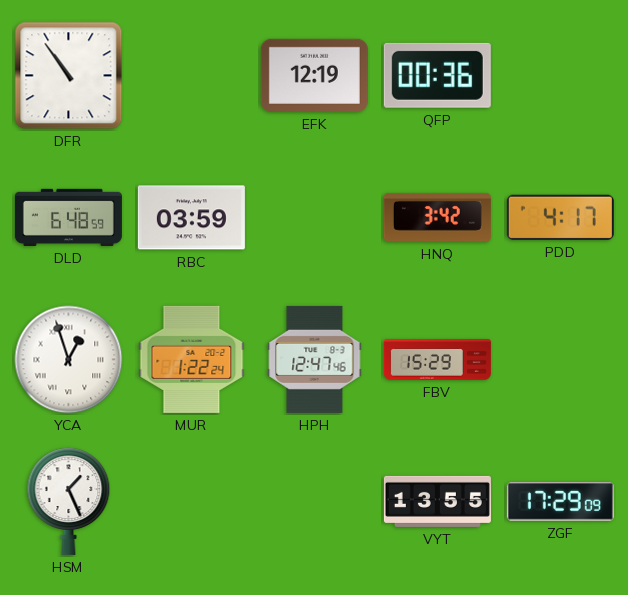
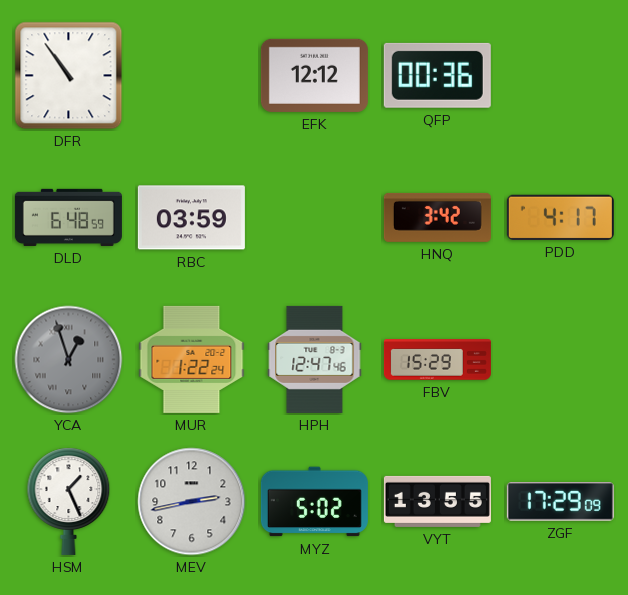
EFK: 12:19 -> 12:12
YCA dial: white -> grey
MEV: none -> 2:43
MYZ: none -> 5:02
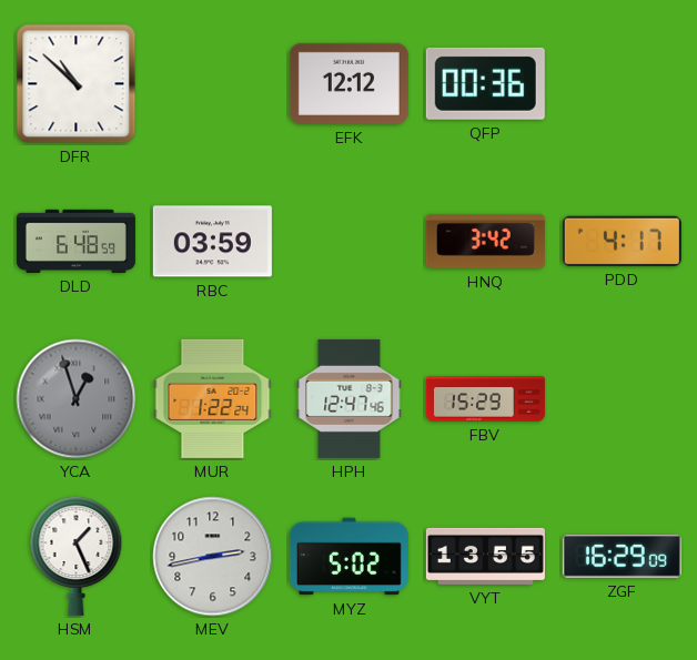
DFR: 10:54 -> 10:52
ZGF: 17:29 -> 16:29
